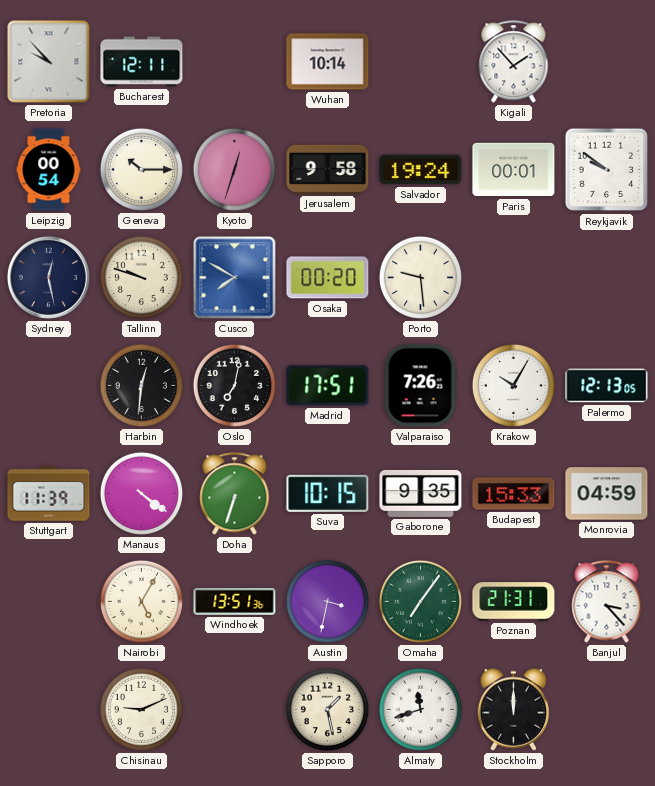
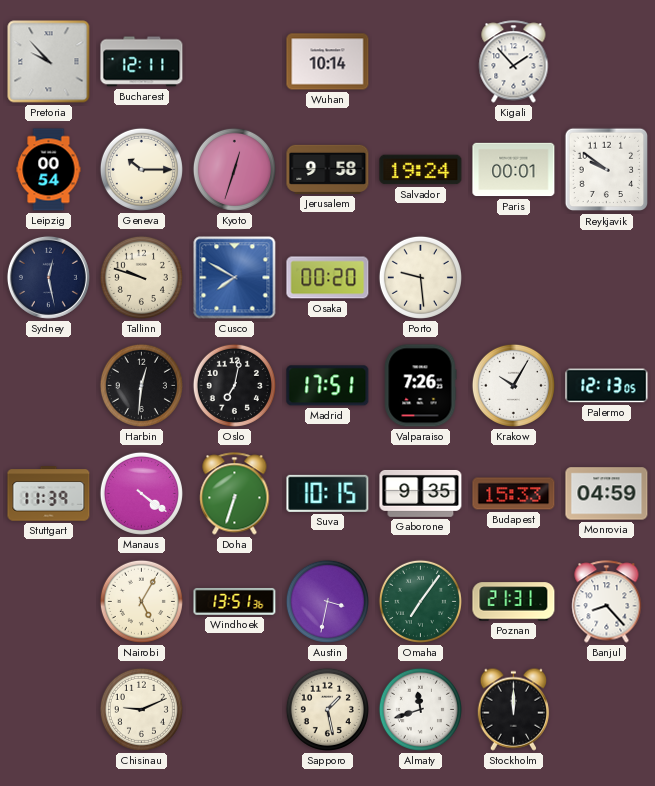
Banjul: 3:23 -> 8:23
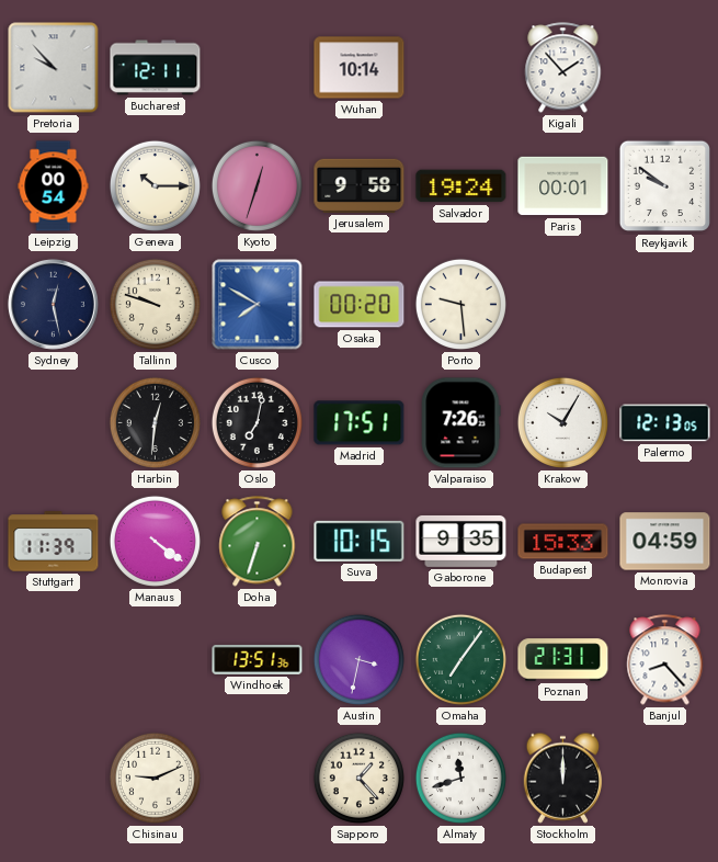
Nairobi: 5:05 -> none
Sapporo: 1:28 -> 1:23
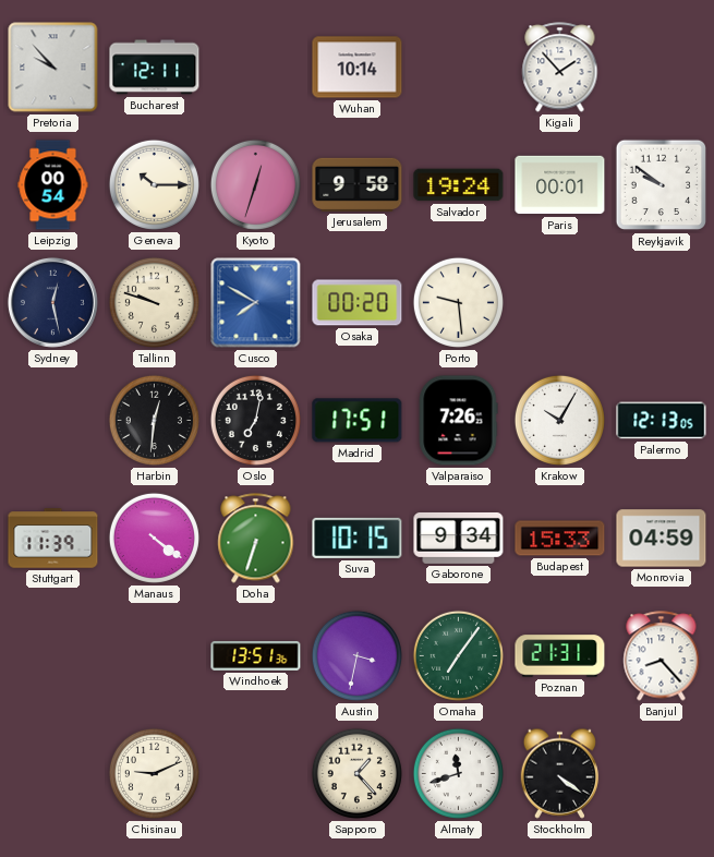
Gaborone: 9:35 -> 9:34
Stockholm: 12:00 -> 4:21
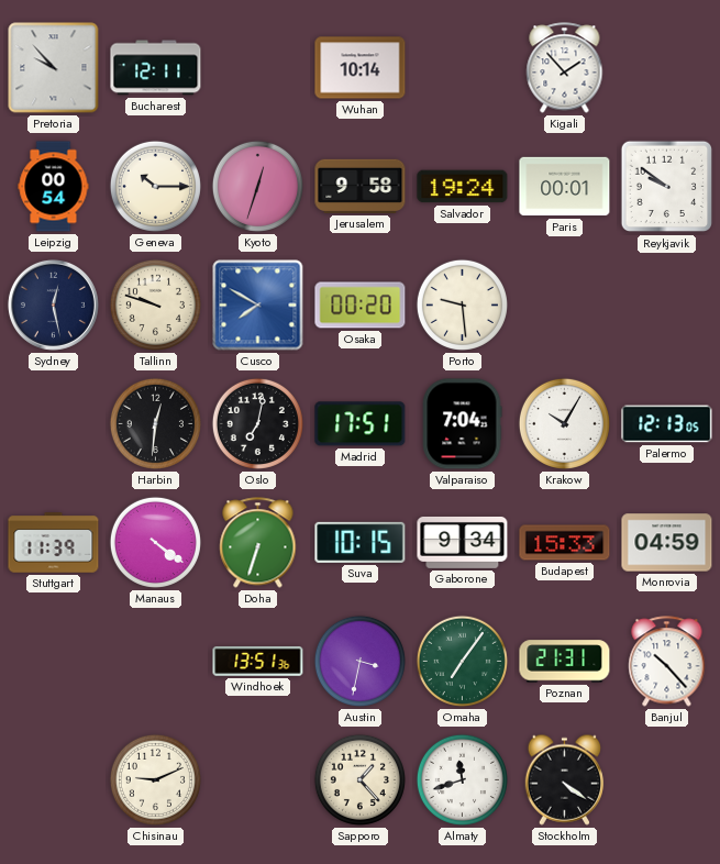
Valparaiso: 7:26 -> 7:04
Banjul: 8:23 -> 10:23
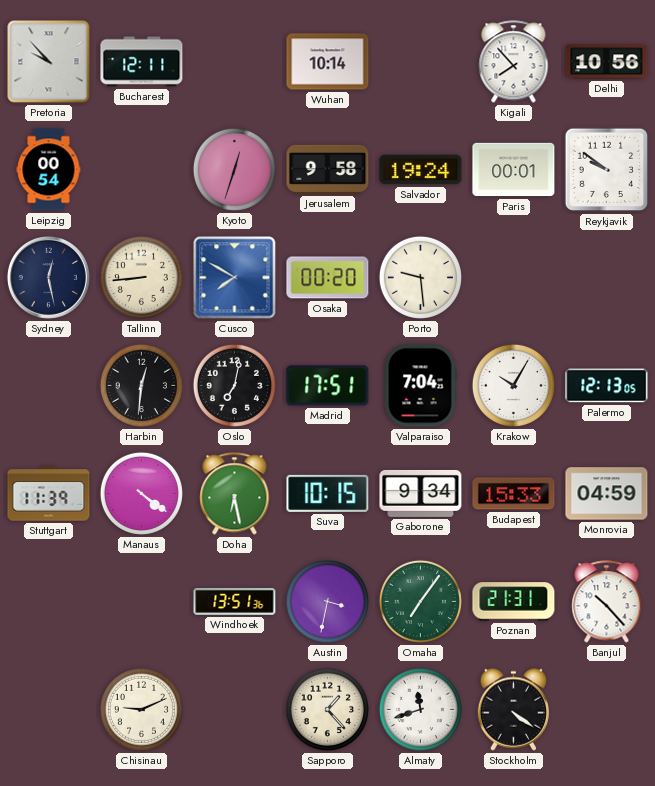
Kigali: 1:53 -> 7:53
Delhi: none -> 10:56
Geneva: 10:15 -> none
Tallinn: 9:48 -> 8:44
Doha: 6:33 -> 6:28
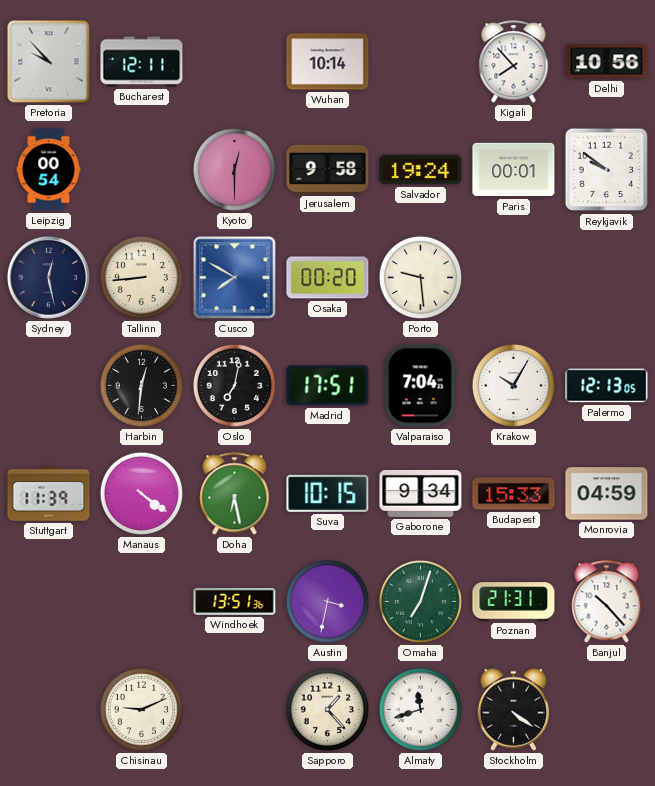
Kyoto: 12:33 -> 12:30
Omaha: 7:06 -> 7:03
